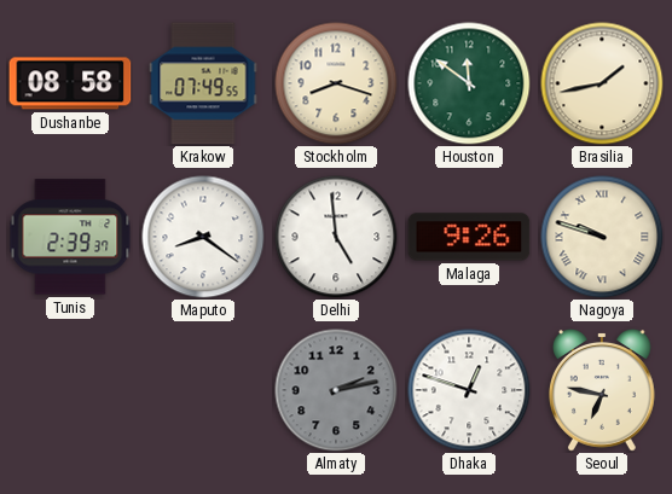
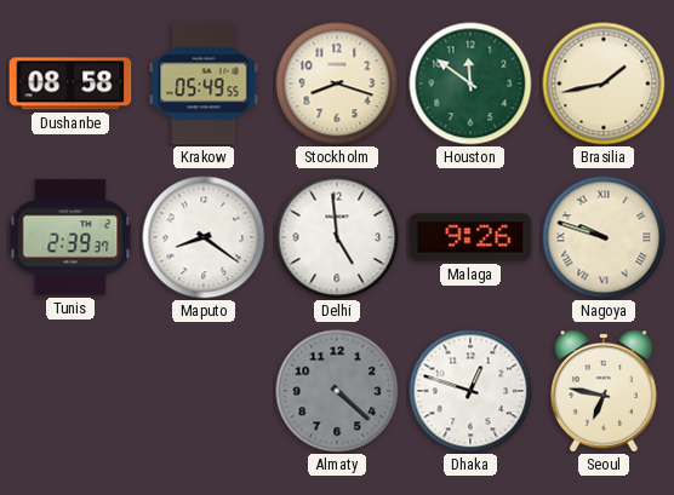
Krakow: 07:49 -> 05:49
Almaty: 2:13 -> 4:22
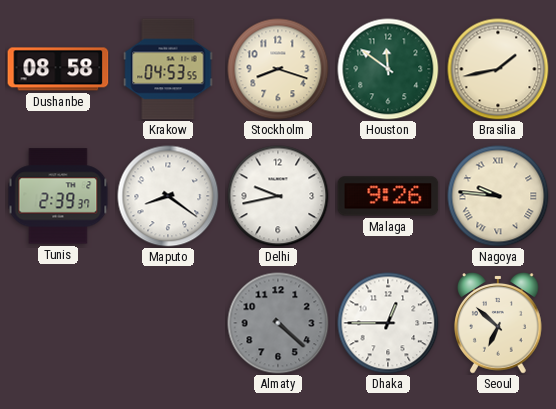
Krakow: 05:49 -> 04:53
Delhi: 4:59 -> 9:43
Nagoya: 9:48 -> 9:46
Dhaka: 12:48 -> 12:45
Seoul: 6:47 -> 6:52
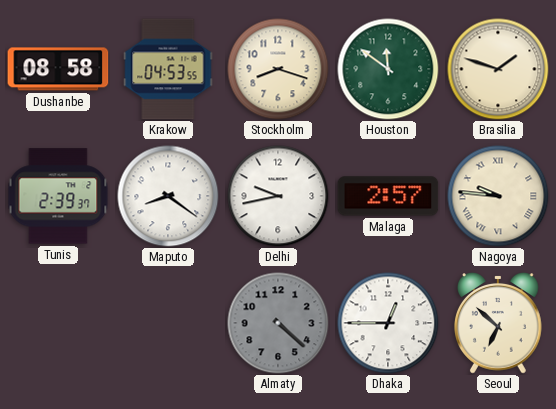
Brasilia: 1:43 -> 1:48
Malaga: 9:26 -> 2:57
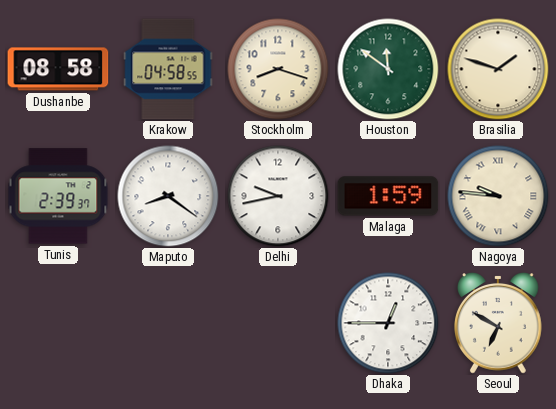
Krakow: 04:53 -> 04:58
Malaga: 2:57 -> 1:59
Almaty: 4:22 -> none
Seoul: 6:52 -> 6:50
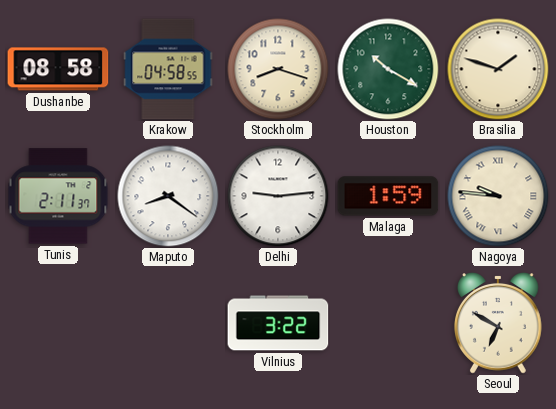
Houston: 11:51 -> 10:20
Tunis: 2:39 -> 2:11
Delhi: 9:43 -> 9:14
Vilnius: none -> 3:22
Dhaka: 12:45 -> none
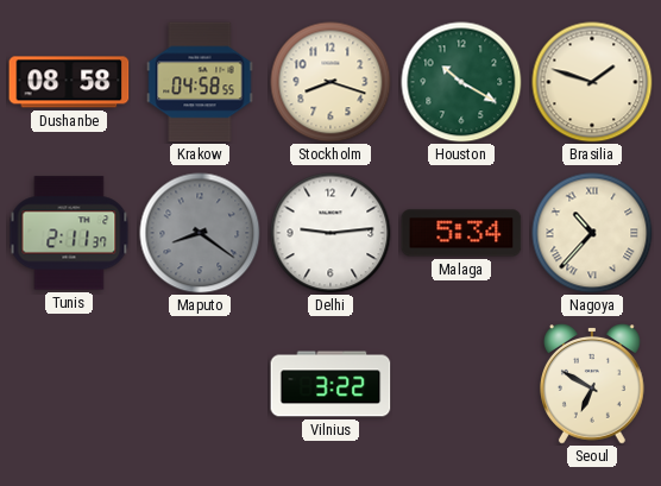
Maputo dial: white -> grey
Malaga: 1:59 -> 5:34
Nagoya: 9:46 -> 10:37
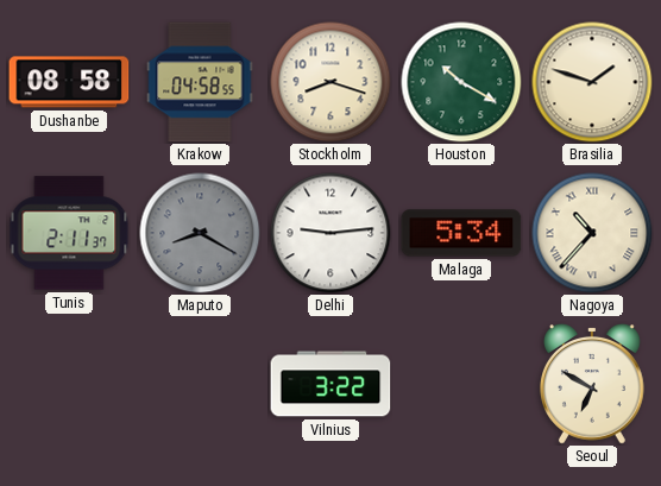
Maputo: 8:21 -> 8:20
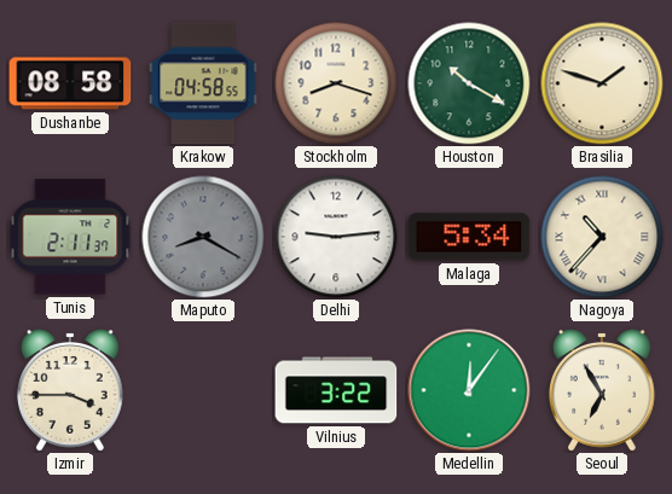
Izmir: none -> 3:45
Medellin: none -> 12:06
Seoul: 6:50 -> 6:55
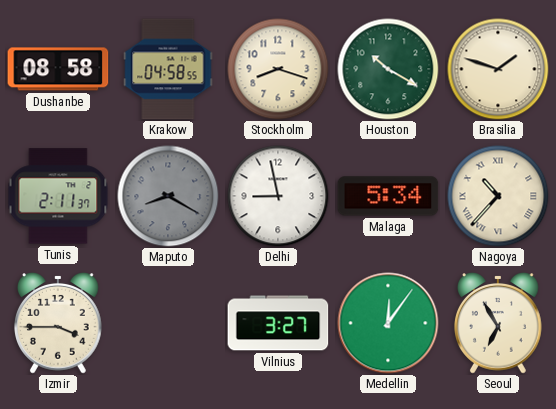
Delhi: 9:14 -> 8:58
Vilnius: 3:22 -> 3:27
